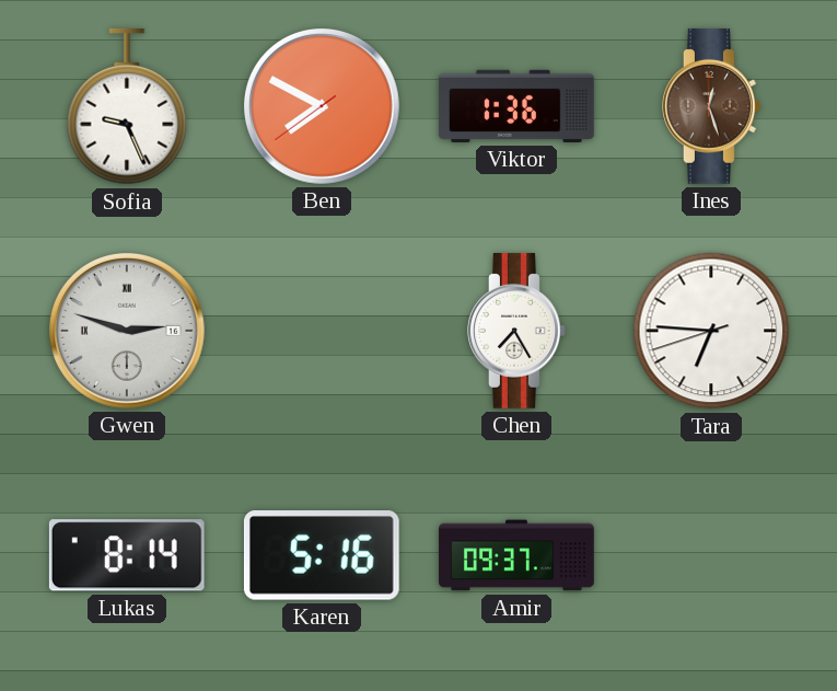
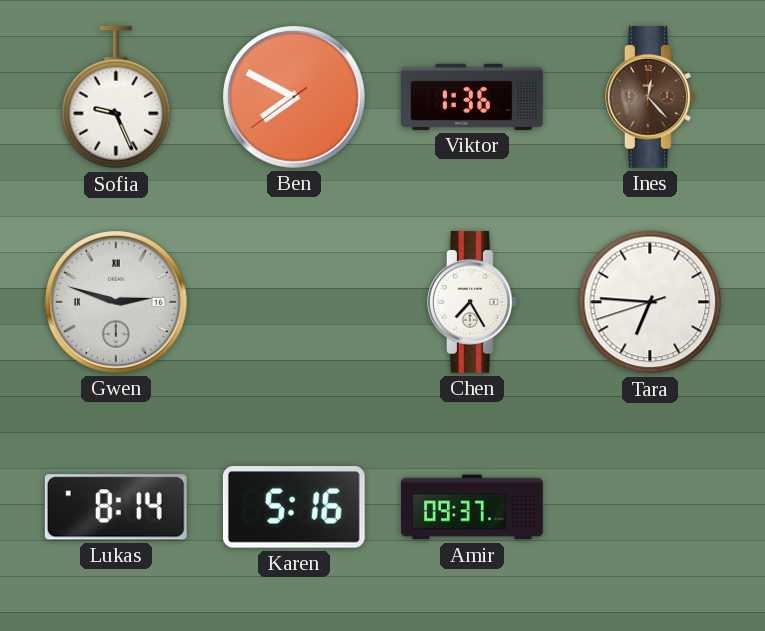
Ines: 12:27 -> 12:23
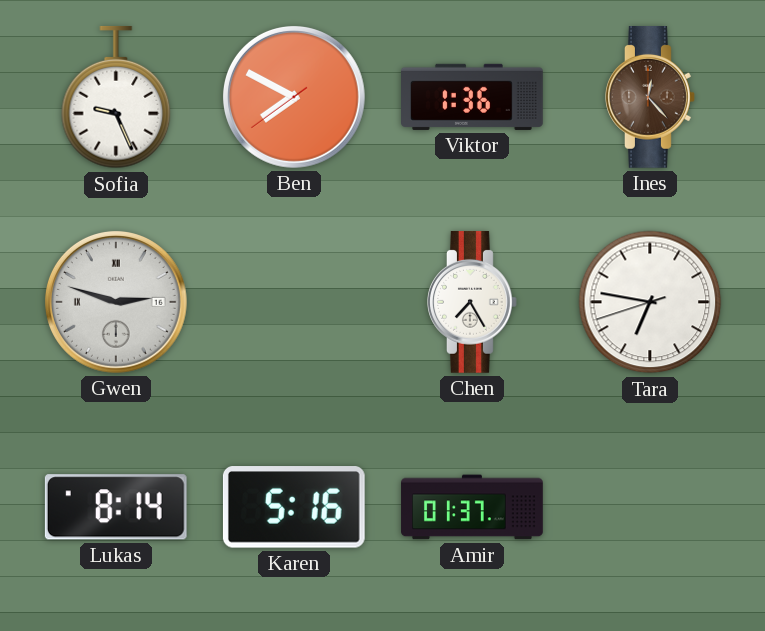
Tara: 6:45 -> 6:46
Amir: 09:37 -> 01:37
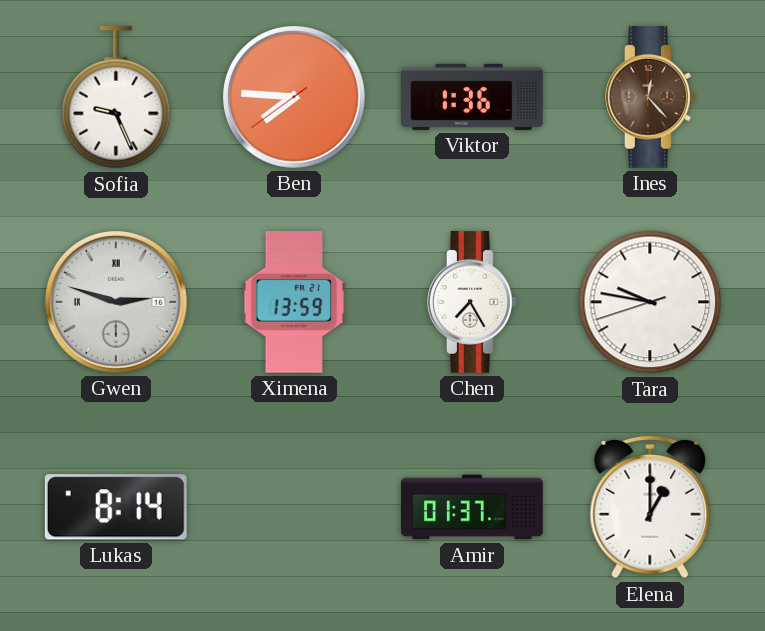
Ben: 7:49 -> 7:45
Ximena: none -> 13:59
Tara: 6:46 -> 9:46
Karen: 5:16 -> none
Elena: none -> 1:00
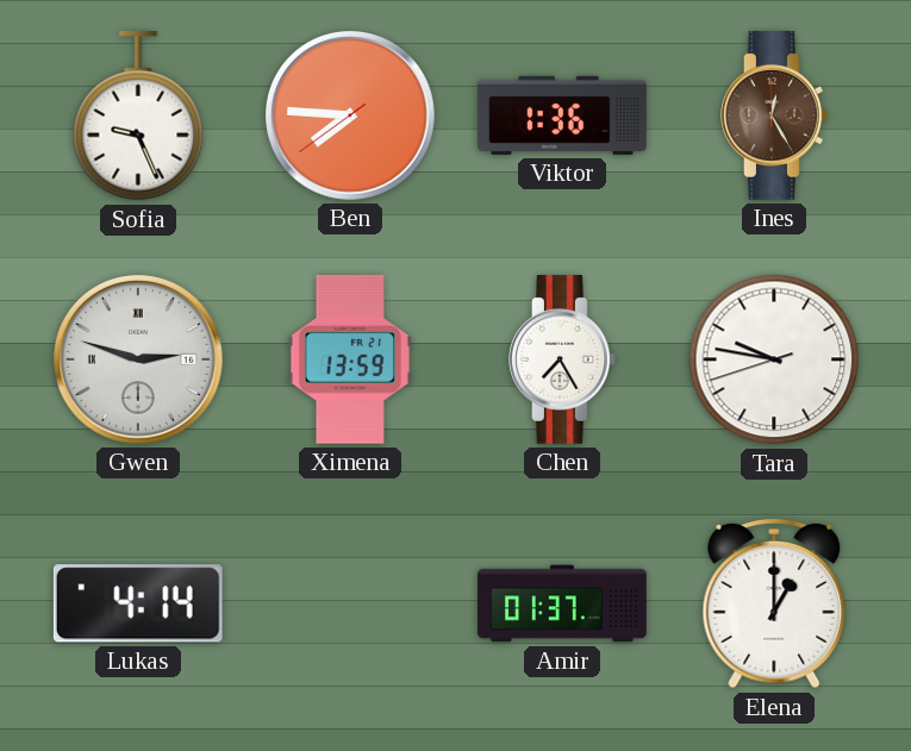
Ines: 12:23 -> 12:25
Lukas: 8:14 -> 4:14
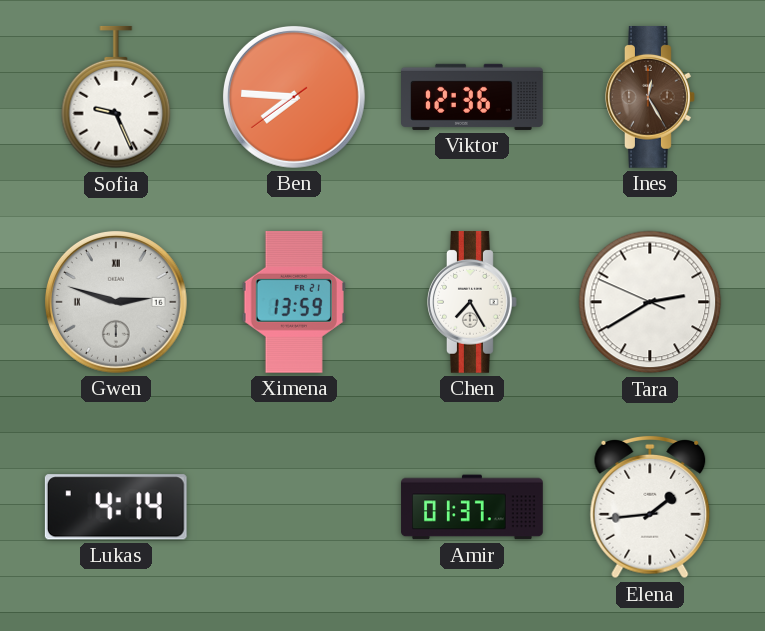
Viktor: 1:36 -> 12:36
Tara: 9:46 -> 2:39
Elena: 1:00 -> 1:44
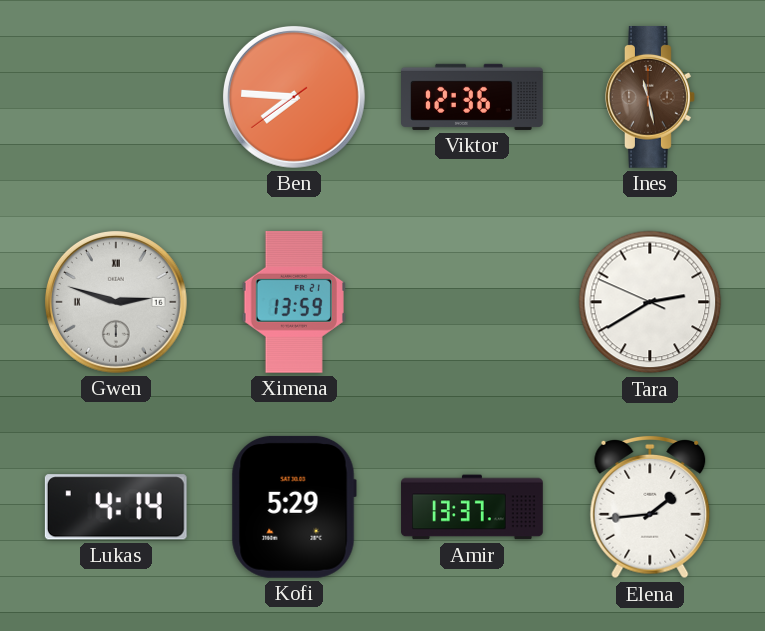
Sofia: 9:26 -> none
Ines: 12:25 -> 11:28
Chen: 7:25 -> none
Kofi: none -> 5:29
Amir: 01:37 -> 13:37
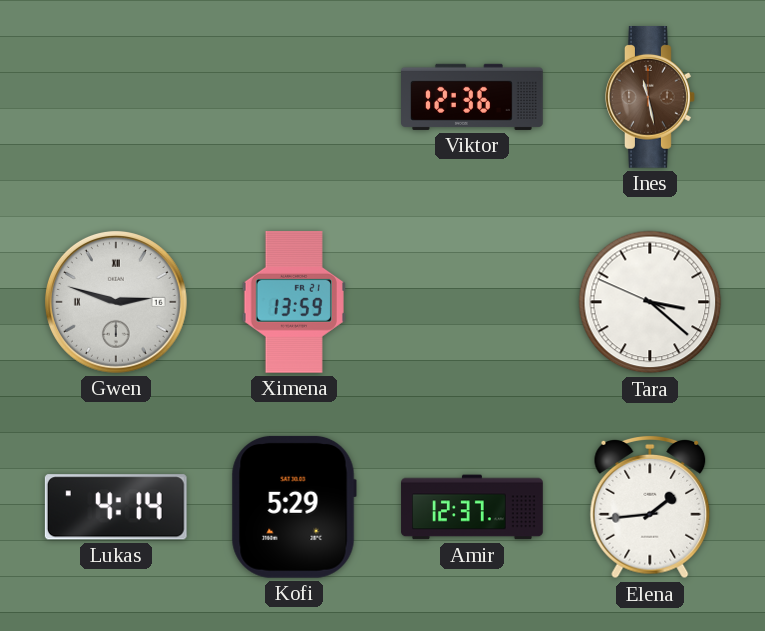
Ben: 7:45 -> none
Tara: 2:39 -> 3:21
Amir: 13:37 -> 12:37
